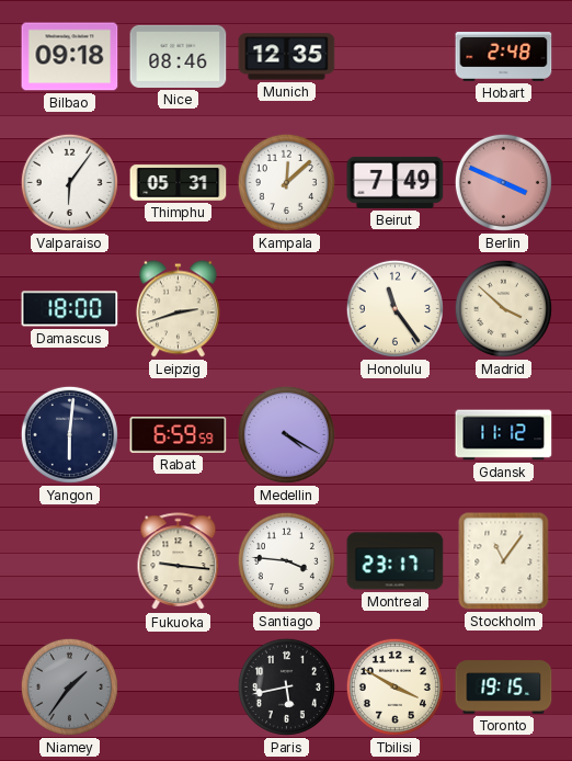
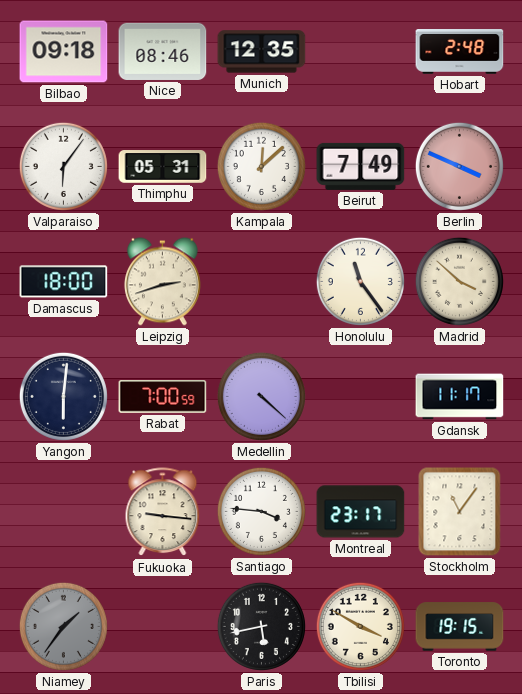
Rabat: 6:59 -> 7:00
Medellin: 4:20 -> 4:22
Gdansk: 11:12 -> 11:17
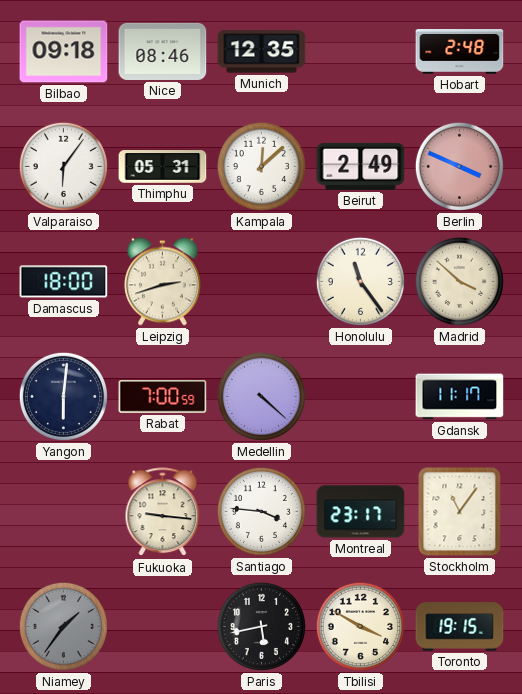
Beirut: 7:49 -> 2:49
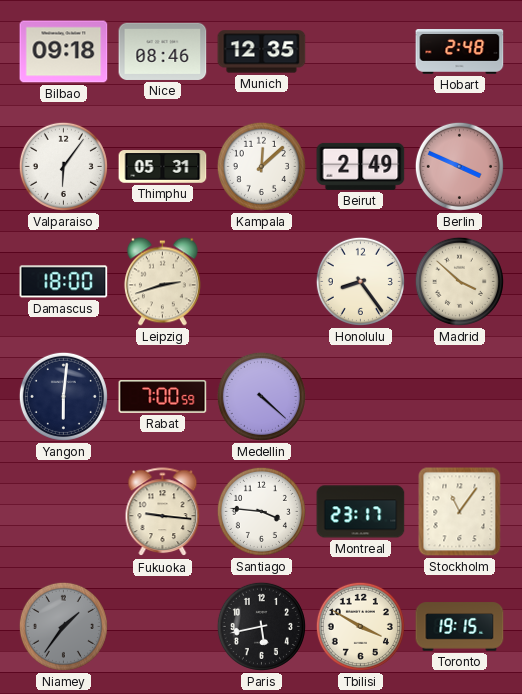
Honolulu: 11:24 -> 8:24
Gdansk: 11:17 -> none
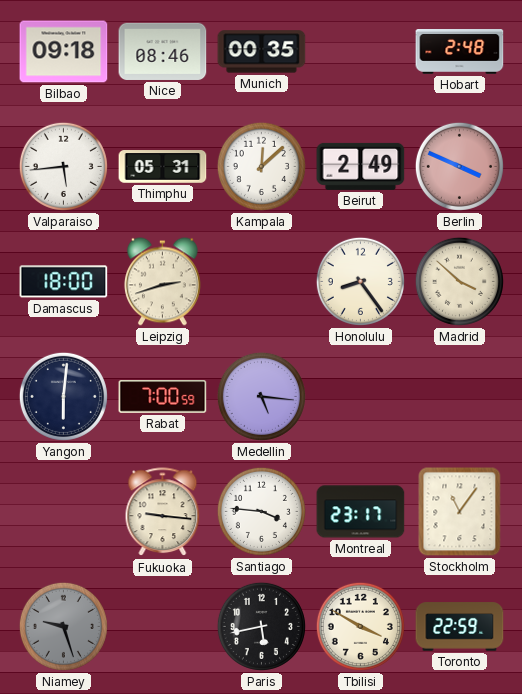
Munich: 12:35 -> 00:35
Valparaiso: 6:06 -> 5:44
Medellin: 4:22 -> 5:16
Niamey: 1:36 -> 9:27
Toronto: 19:15 -> 22:59
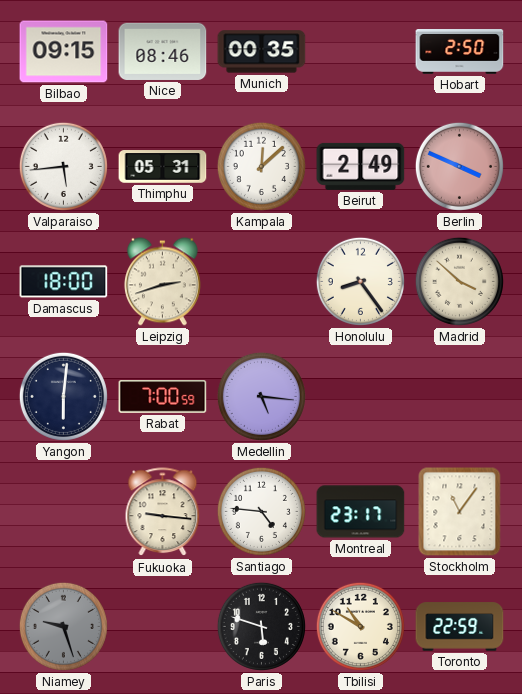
Bilbao: 09:18 -> 09:15
Hobart: 2:48 -> 2:50
Santiago: 3:46 -> 4:46
Paris: 5:43 -> 5:48
Tbilisi: 3:50 -> 10:50
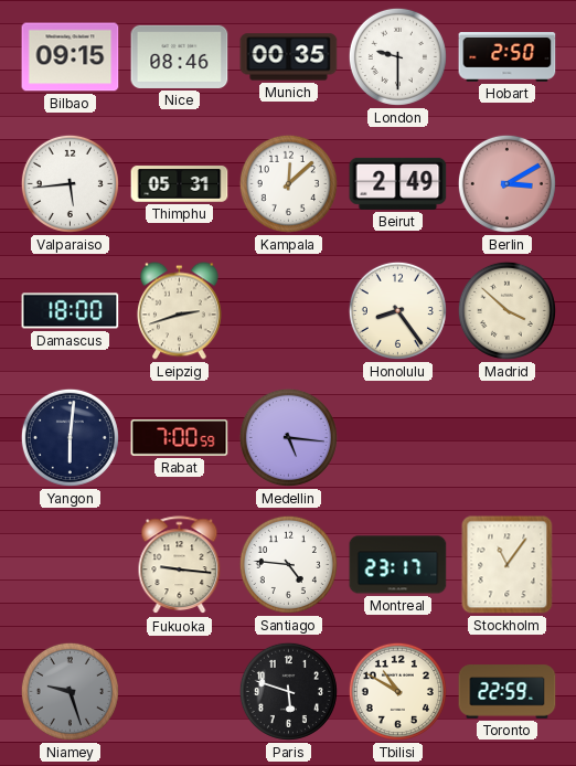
London: none -> 9:30
Berlin: 3:49 -> 3:10
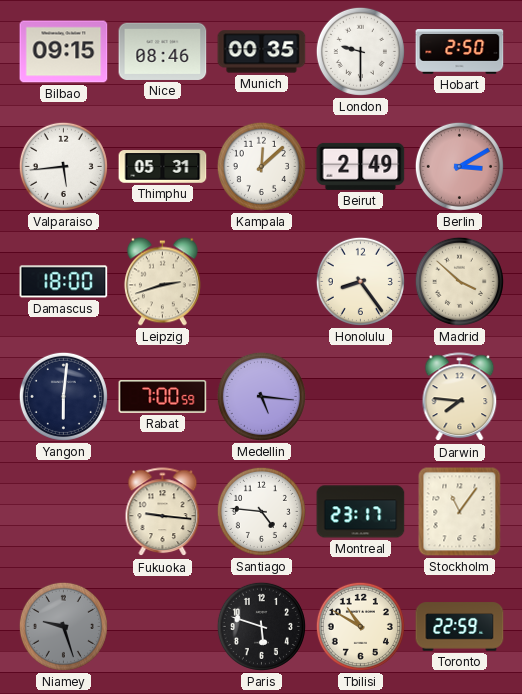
Darwin: none -> 7:46
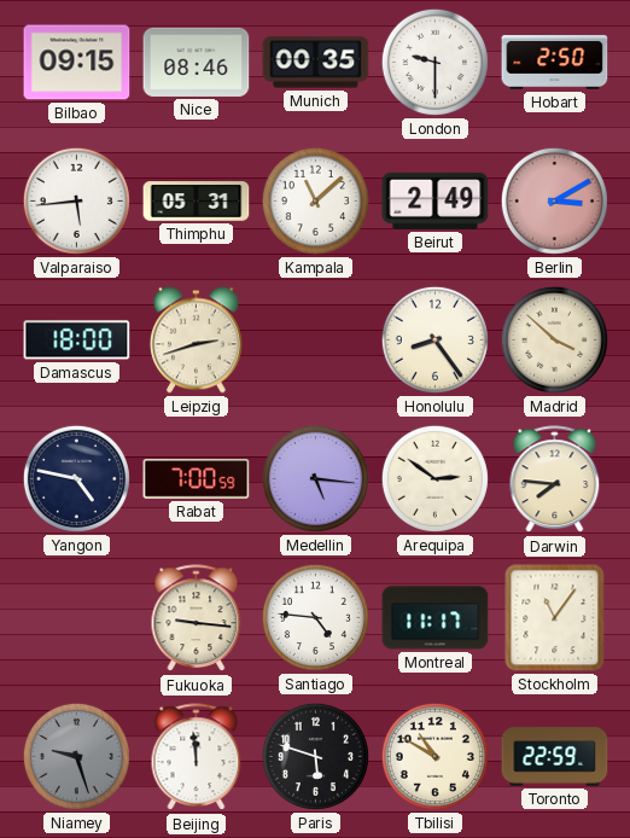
Kampala: 12:08 -> 11:08
Yangon: 6:01 -> 4:47
Arequipa: none -> 2:51
Montreal: 23:17 -> 11:17
Beijing: none -> 11:59
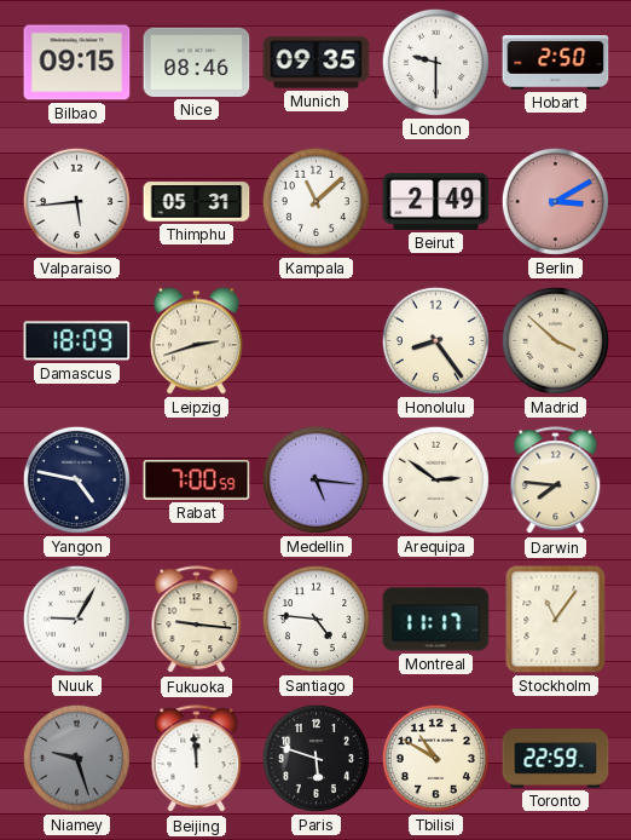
Munich: 00:35 -> 09:35
Damascus: 18:00 -> 18:09
Nuuk: none -> 9:05
